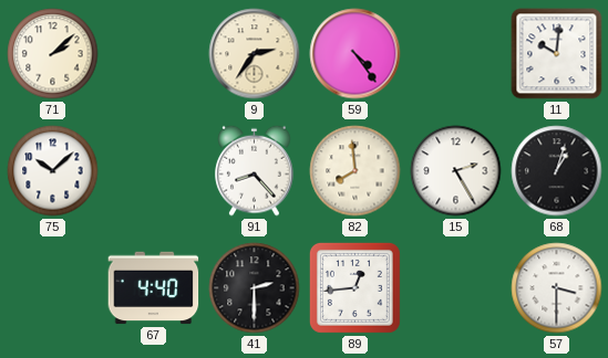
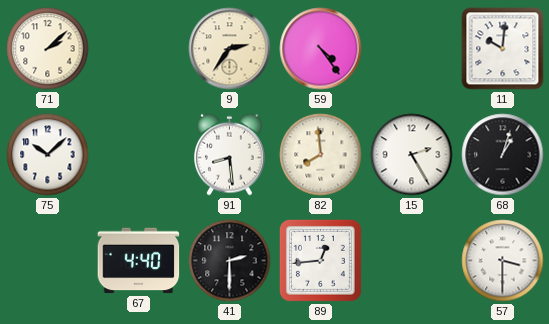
91: 8:23 -> 8:29
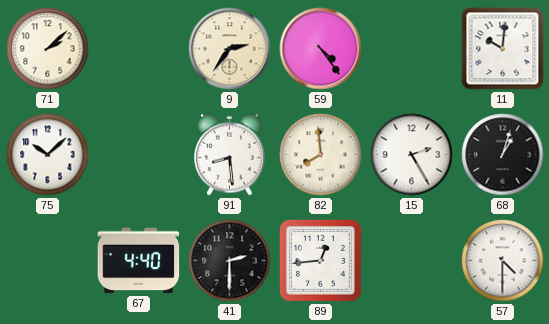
57: 3:30 -> 4:30
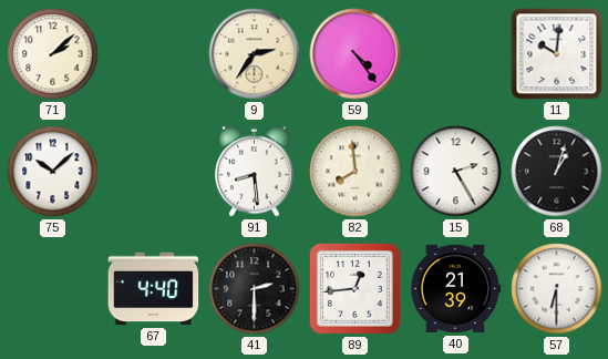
40: none -> 21:39
57: 4:30 -> 6:30
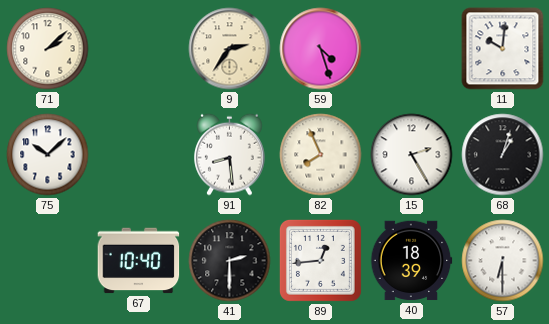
59: 4:24 -> 4:27
82: 7:59 -> 7:56
67: 4:40 -> 10:40
40: 21:39 -> 18:39
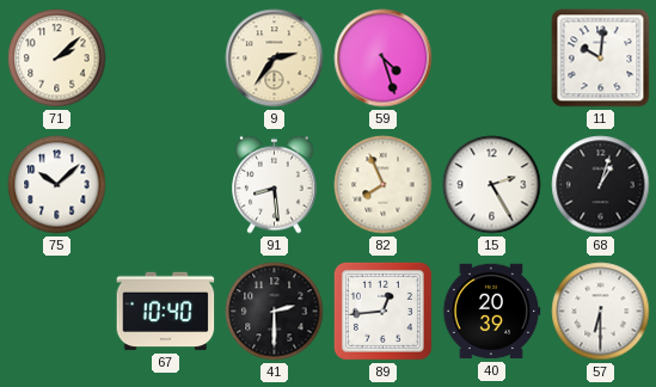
40: 18:39 -> 20:39
